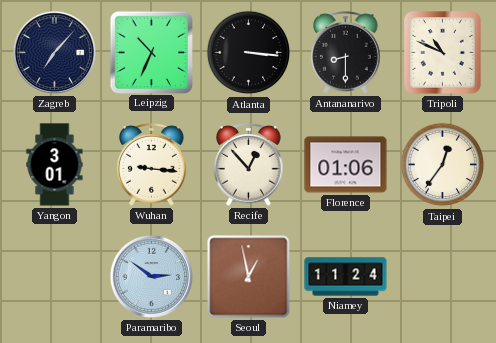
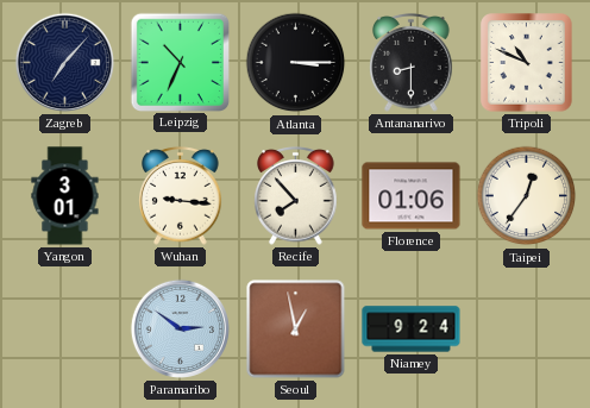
Atlanta: 3:16 -> 3:15
Recife: 12:53 -> 7:53
Niamey: 11:24 -> 9:24
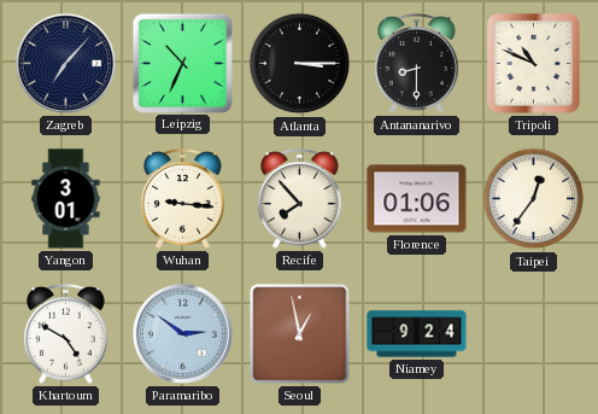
Khartoum: none -> 4:50
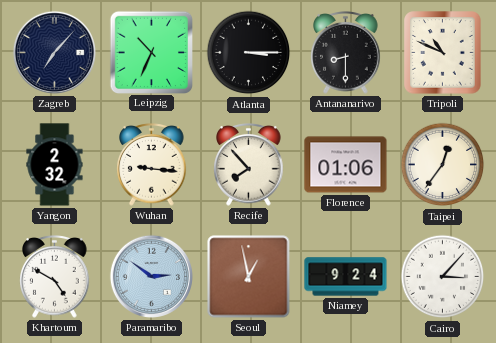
Yangon: 3:01 -> 2:32
Cairo: none -> 3:07
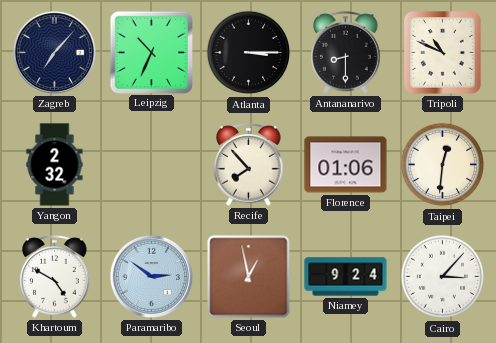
Wuhan: 9:16 -> none
Taipei: 12:36 -> 12:31
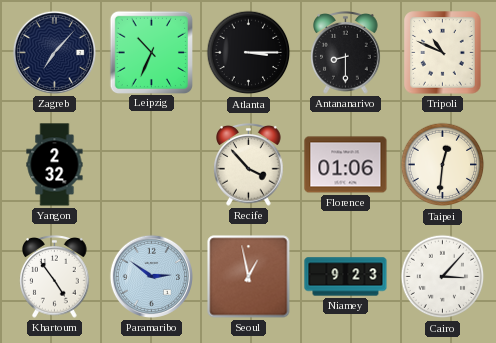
Recife: 7:53 -> 3:53
Khartoum: 4:50 -> 4:54
Niamey: 9:24 -> 9:23
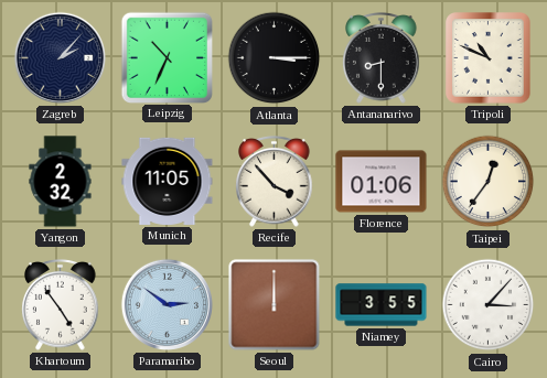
Zagreb: 7:07 -> 2:07
Munich: none -> 11:05
Taipei: 12:31 -> 12:36
Seoul: 12:58 -> 12:00
Niamey: 9:23 -> 3:55
